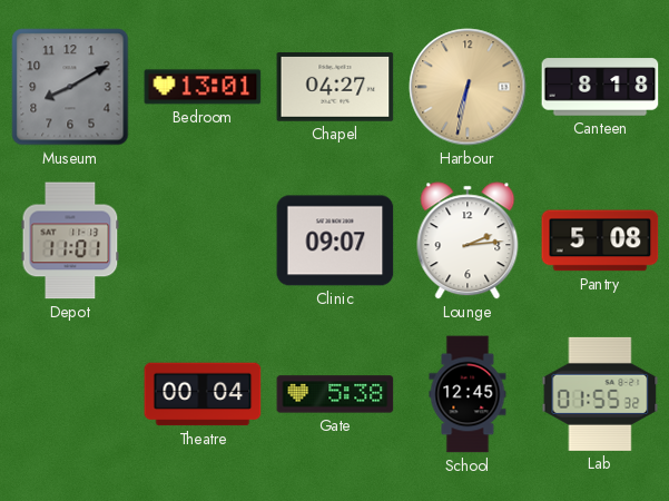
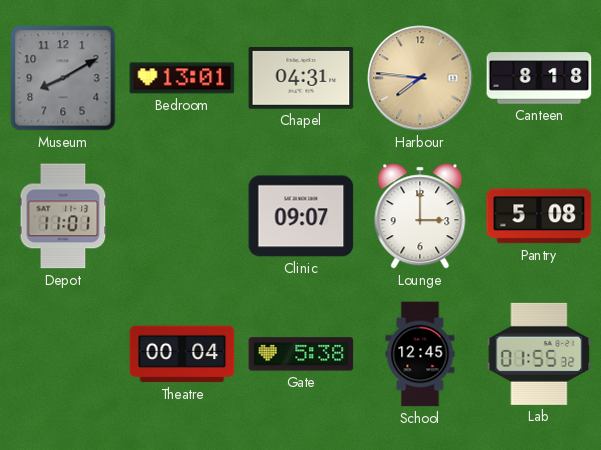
Chapel: 04:27 -> 04:31
Harbour: 6:32 -> 7:46
Lounge: 2:14 -> 3:00
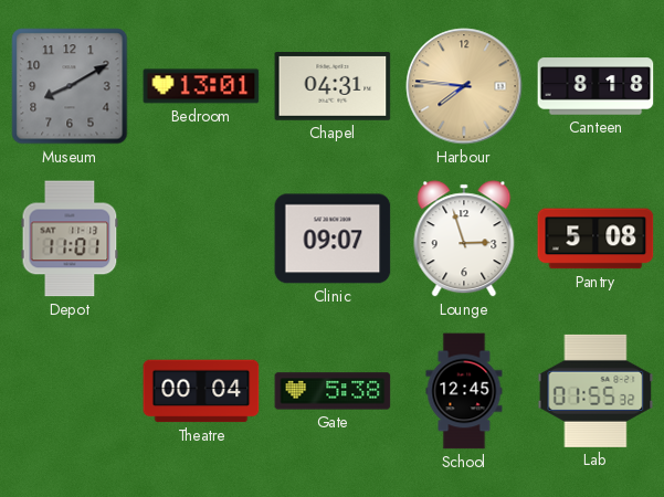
Lounge: 3:00 -> 2:57
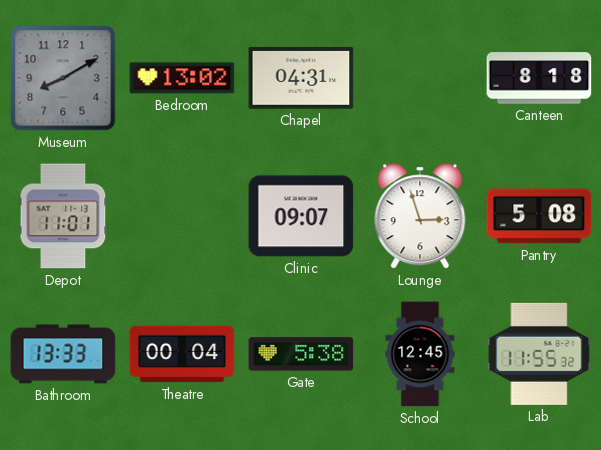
Bedroom: 13:01 -> 13:02
Harbour: 7:46 -> none
Bathroom: none -> 13:33
Lab: 01:55 -> 11:55
